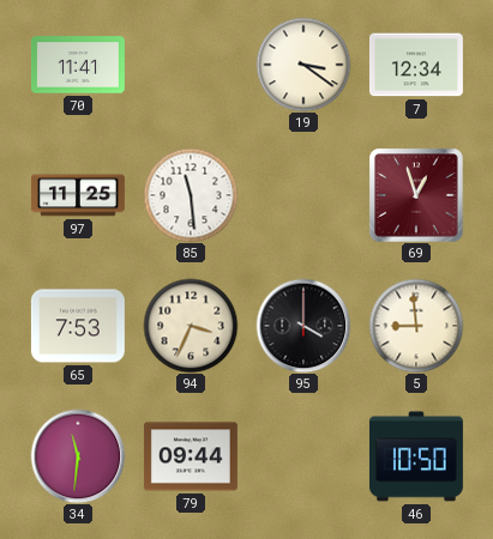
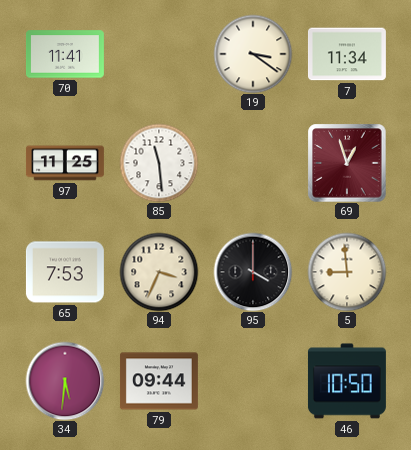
7: 12:34 -> 11:34
34: 11:31 -> 5:31
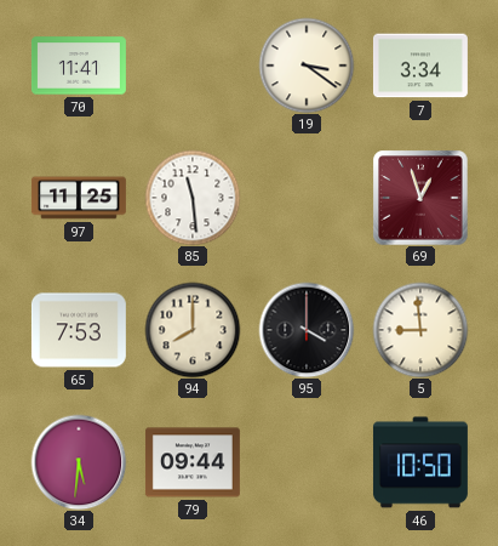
7: 11:34 -> 3:34
94: 3:34 -> 8:00
